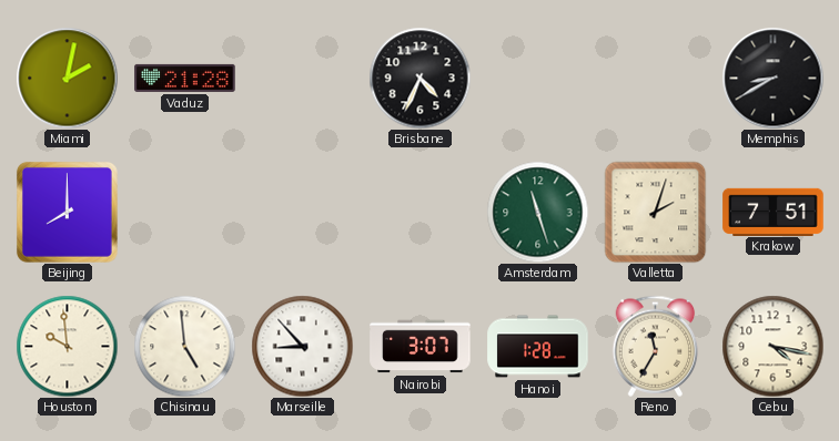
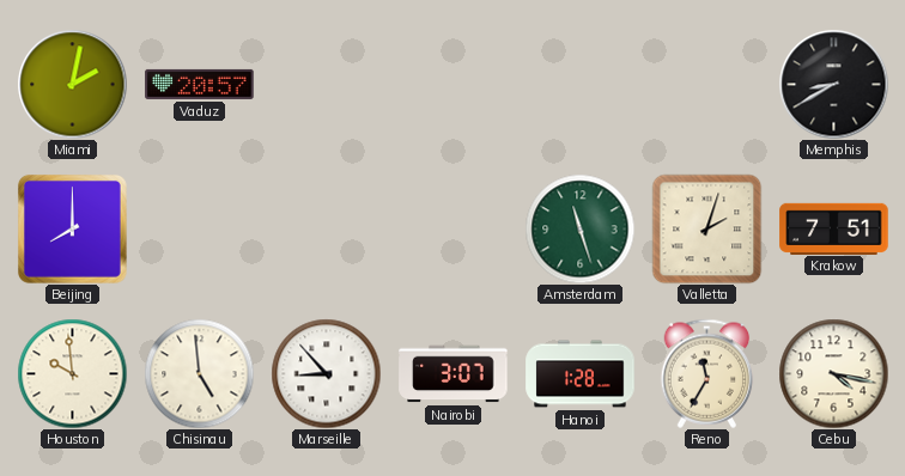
Vaduz: 21:28 -> 20:57
Brisbane: 4:34 -> none
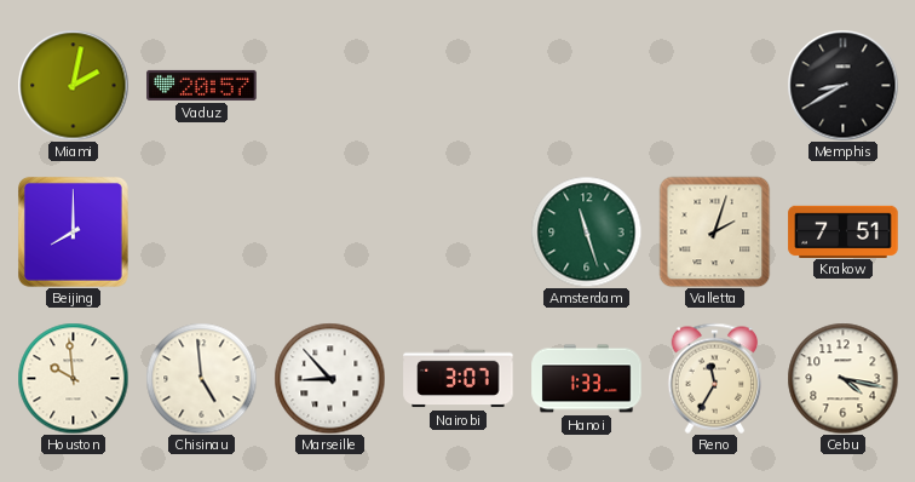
Hanoi: 1:28 -> 1:33
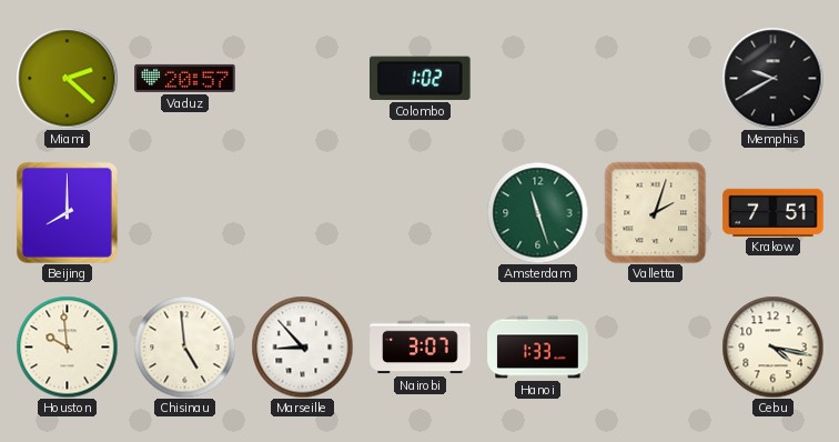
Miami: 2:02 -> 2:22
Colombo: none -> 1:02
Memphis: 8:40 -> 9:40
Reno: 11:35 -> none
